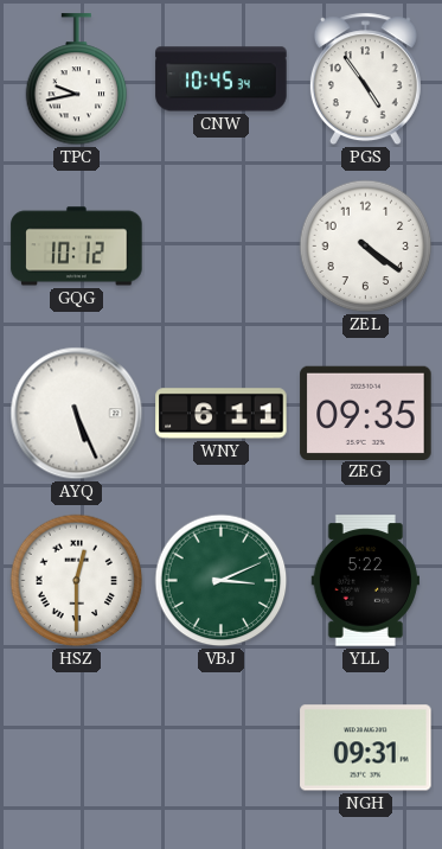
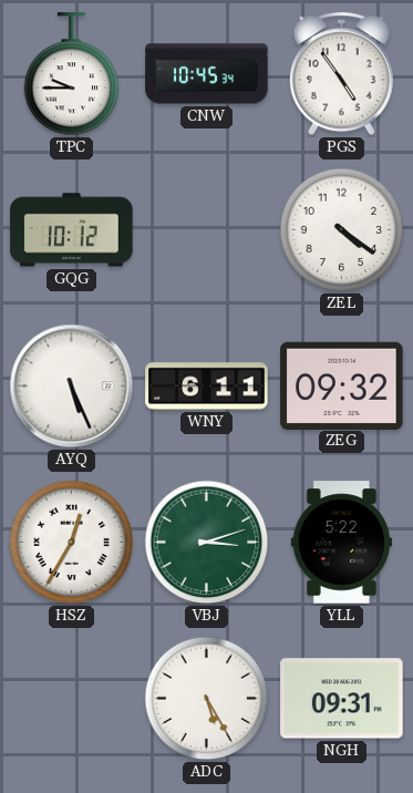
TPC: 9:43 -> 9:45
ZEG: 09:35 -> 09:32
HSZ: 12:30 -> 12:35
VBJ: 3:11 -> 3:12
ADC: none -> 5:25
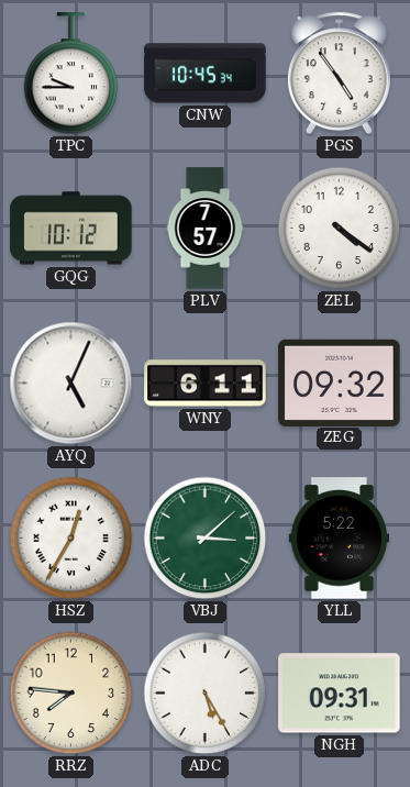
PLV: none -> 7:57
AYQ: 5:26 -> 5:04
VBJ: 3:12 -> 3:08
RRZ: none -> 7:46
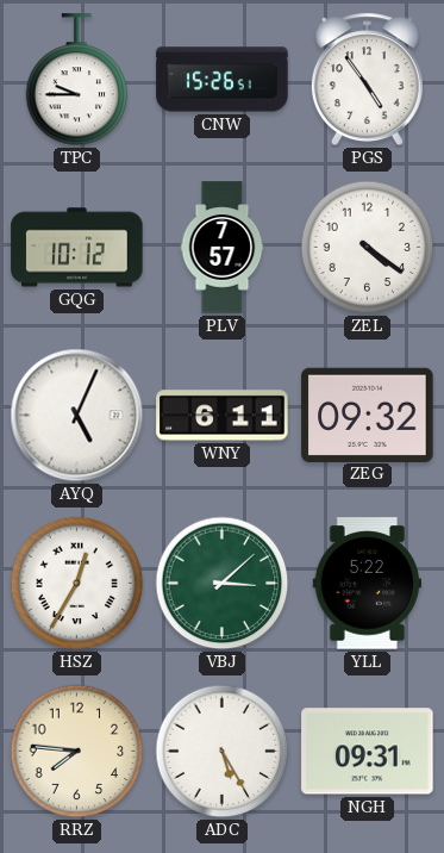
CNW: 10:45 -> 15:26
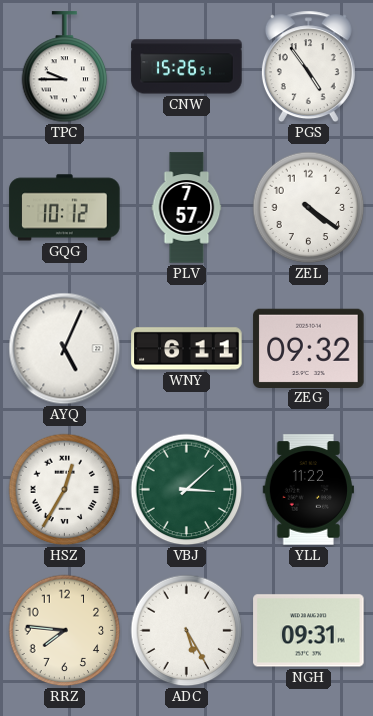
YLL: 5:22 -> 11:22
